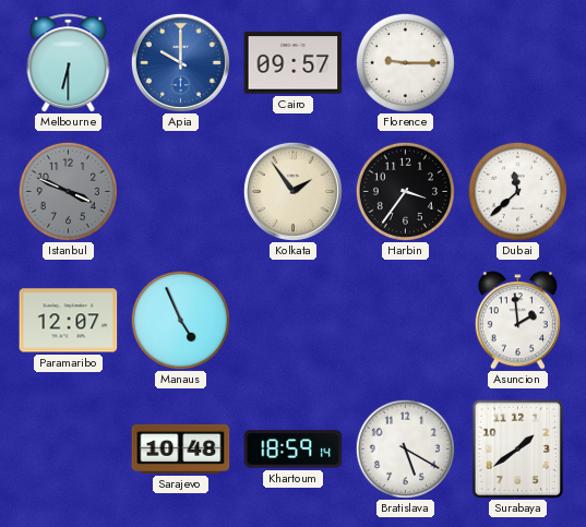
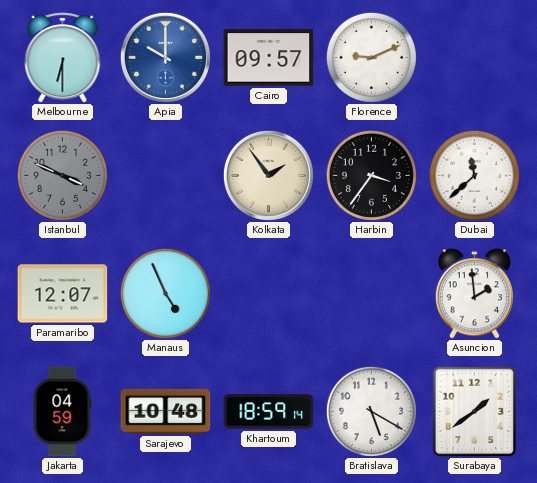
Florence: 9:15 -> 9:11
Jakarta: none -> 04:59
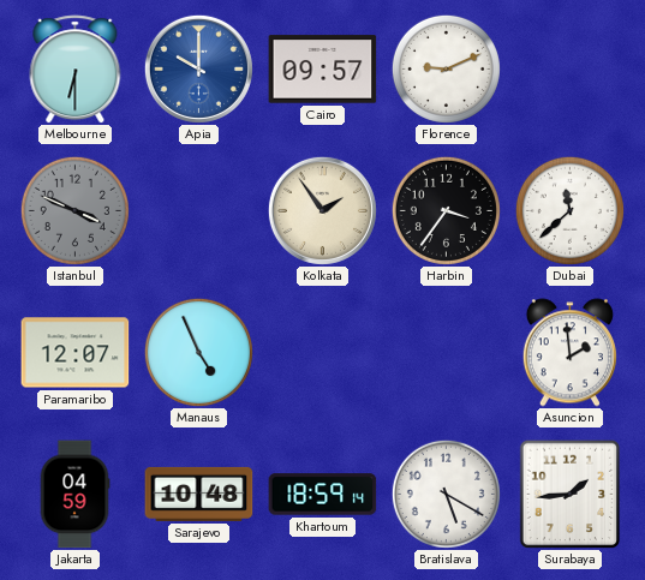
Surabaya: 1:39 -> 1:44
